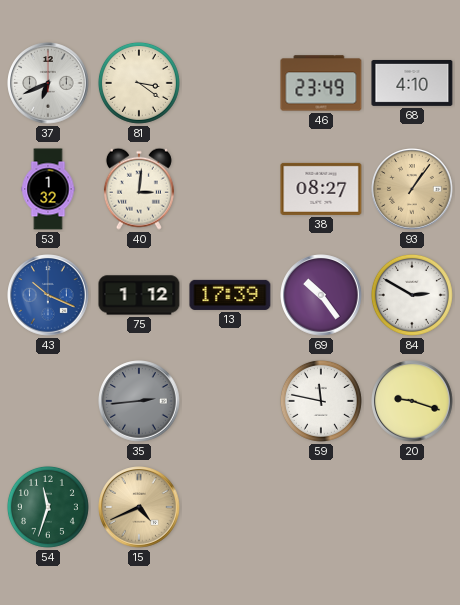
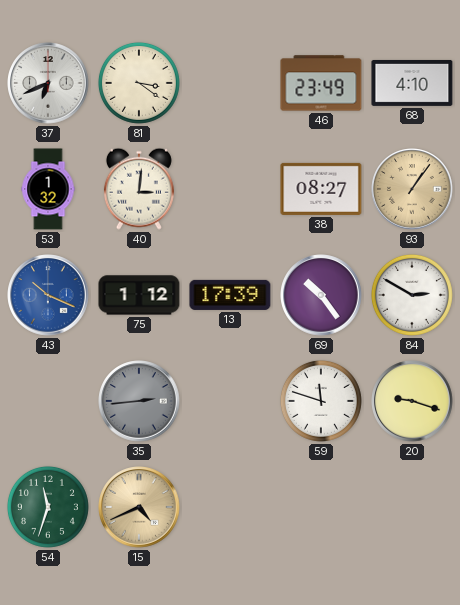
59: 11:47 -> 11:48
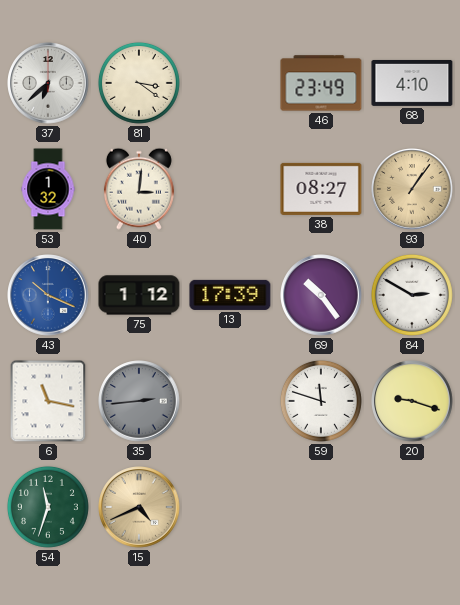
37: 6:41 -> 6:38
6: none -> 11:17
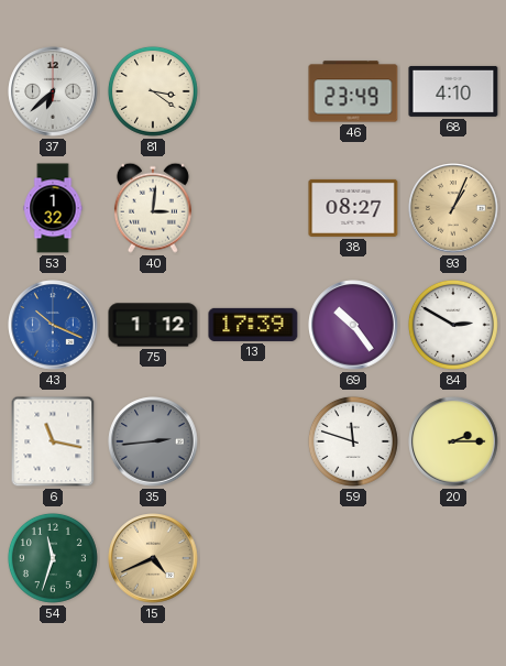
93: 1:06 -> 1:04
20: 9:18 -> 2:15
